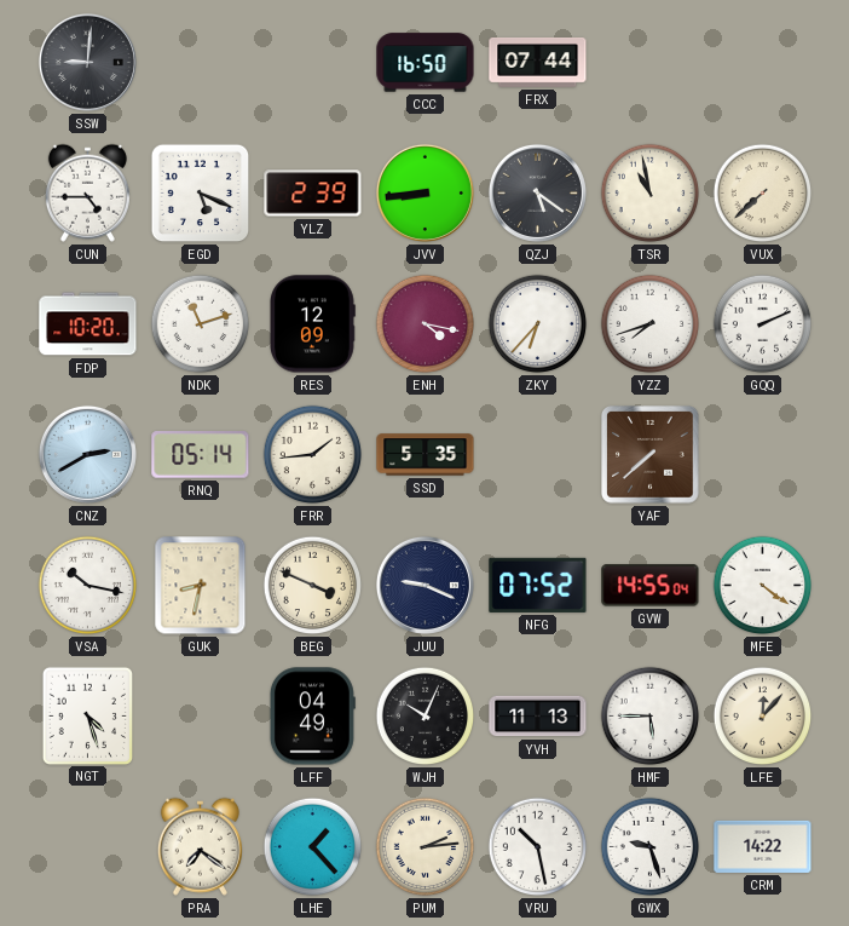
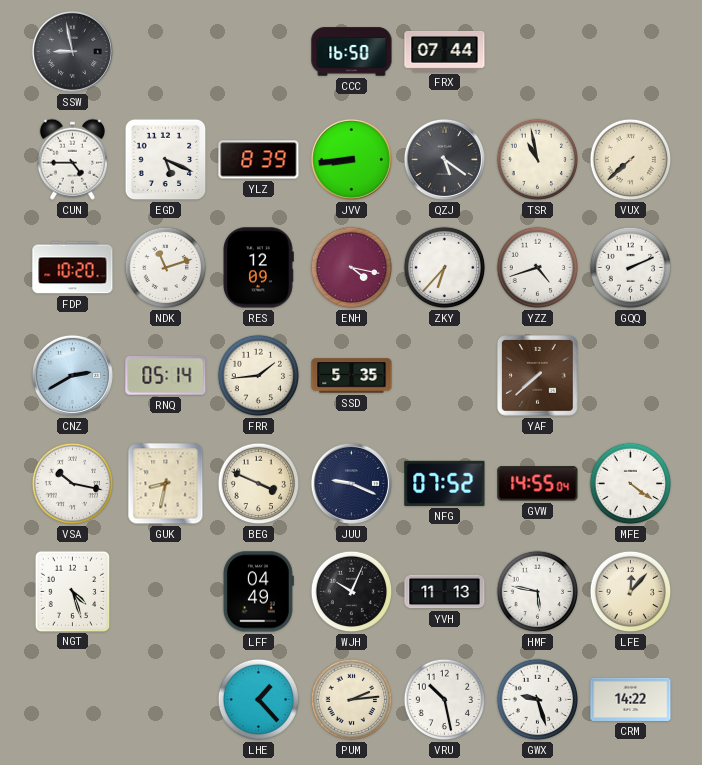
SSW: 9:01 -> 8:58
YLZ: 2:39 -> 8:39
YZZ: 7:42 -> 4:42
HMF: 5:45 -> 5:47
PRA: 7:21 -> none
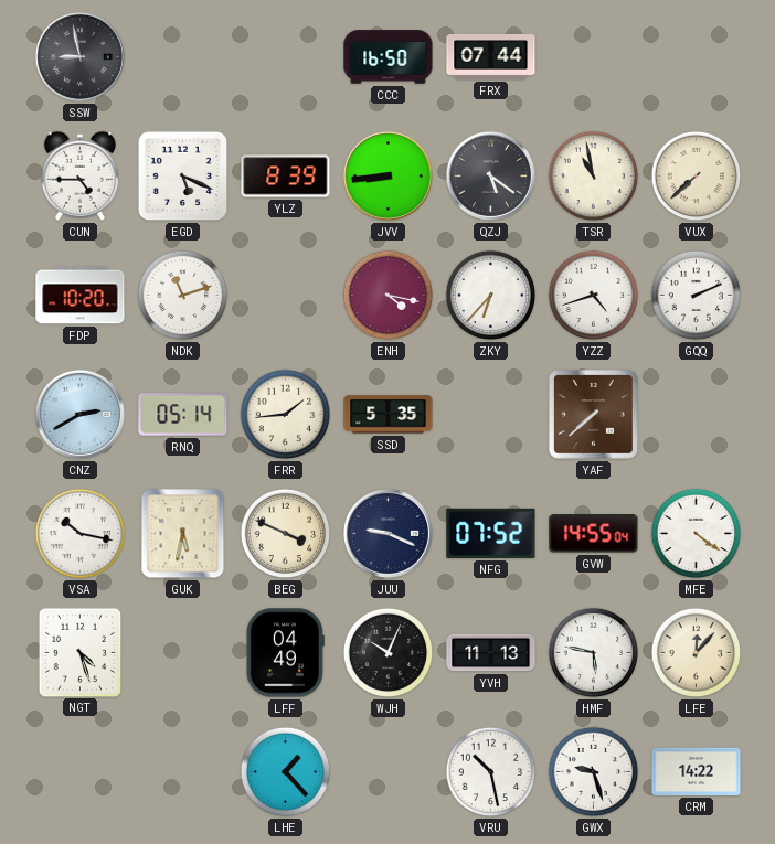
RES: 12:09 -> none
GUK: 8:32 -> 5:32
PUM: 2:14 -> none
